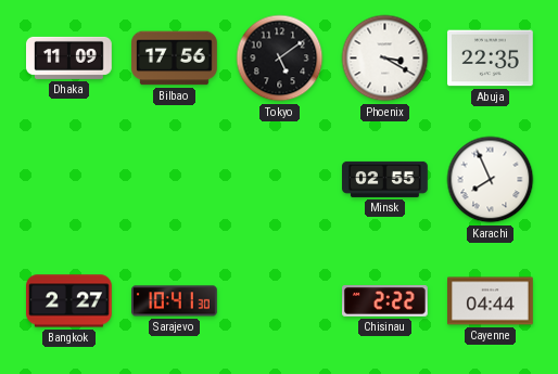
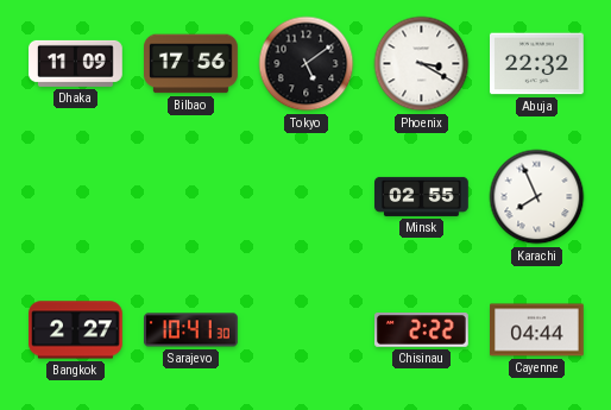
Abuja: 22:35 -> 22:32
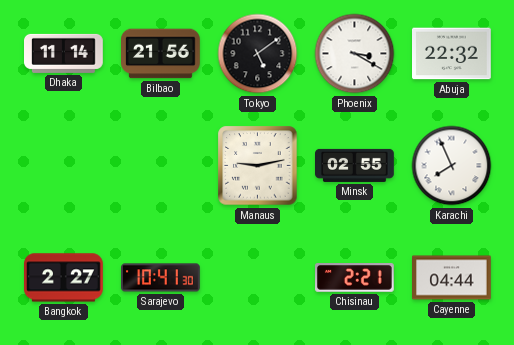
Dhaka: 11:09 -> 11:14
Bilbao: 17:56 -> 21:56
Manaus: none -> 9:13
Chisinau: 2:22 -> 2:21
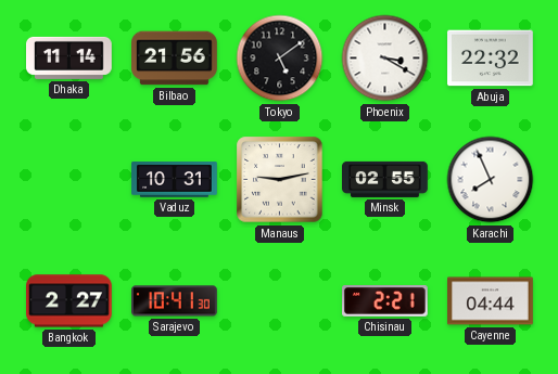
Vaduz: none -> 10:31
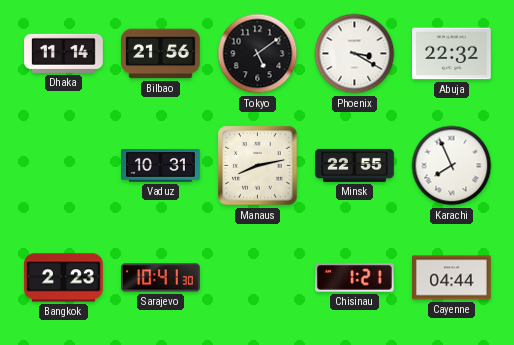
Manaus: 9:13 -> 8:13
Minsk: 02:55 -> 22:55
Bangkok: 2:27 -> 2:23
Chisinau: 2:21 -> 1:21
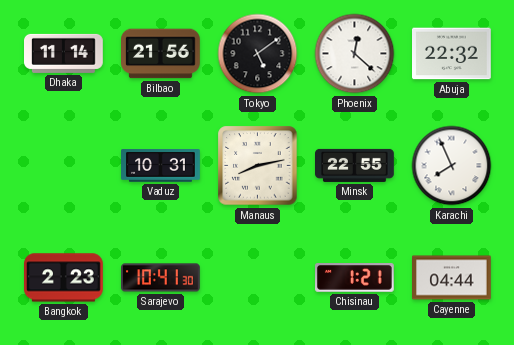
Phoenix: 3:20 -> 12:22
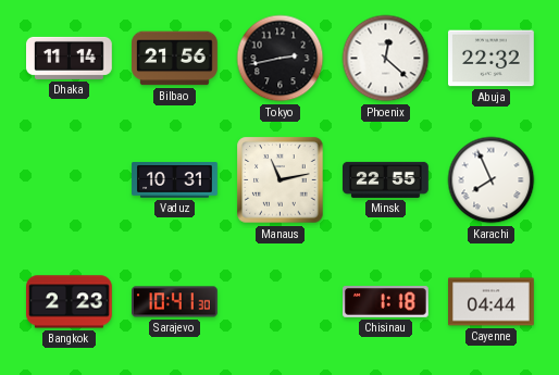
Tokyo: 5:09 -> 2:43
Manaus: 8:13 -> 11:13
Chisinau: 1:21 -> 1:18
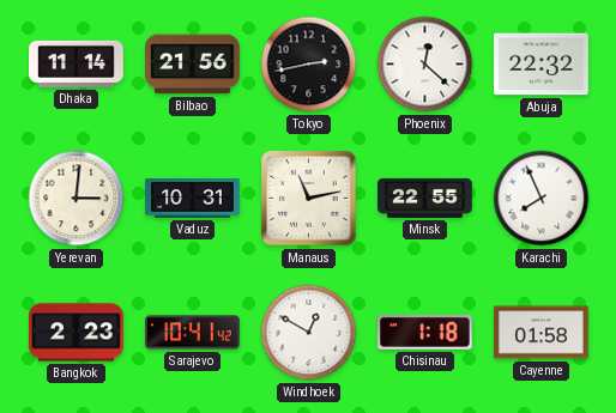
Yerevan: none -> 3:01
Sarajevo: 10:41:30 -> 10:41:42
Windhoek: none -> 12:50
Cayenne: 04:44 -> 01:58
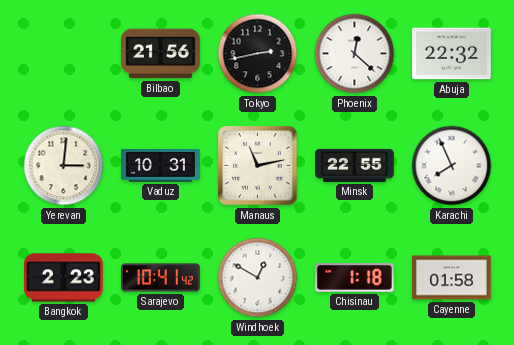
Dhaka: 11:14 -> none
